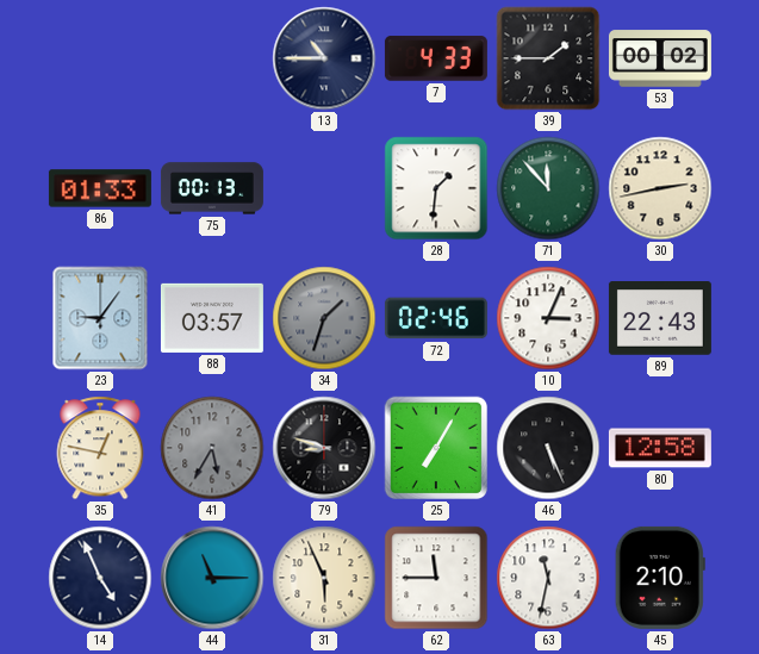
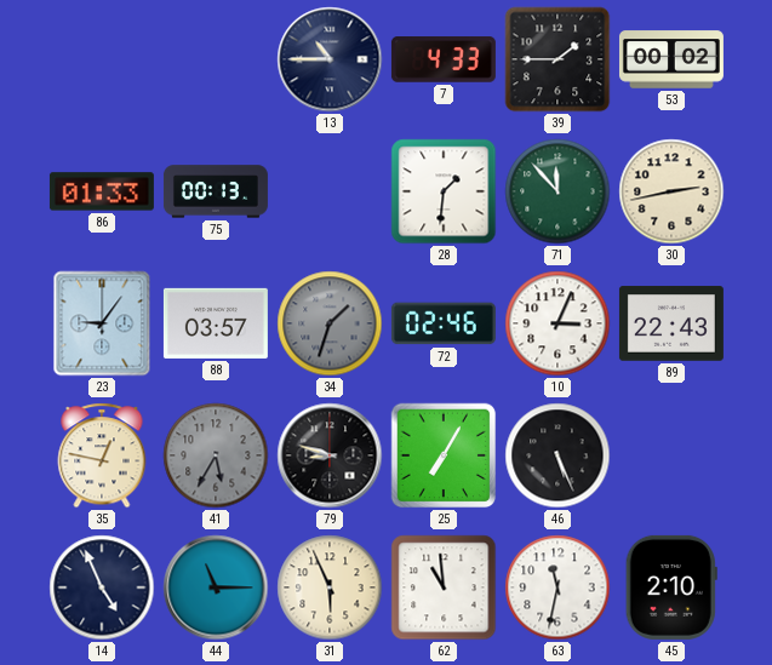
80: 12:58 -> none
62: 11:45 -> 10:59
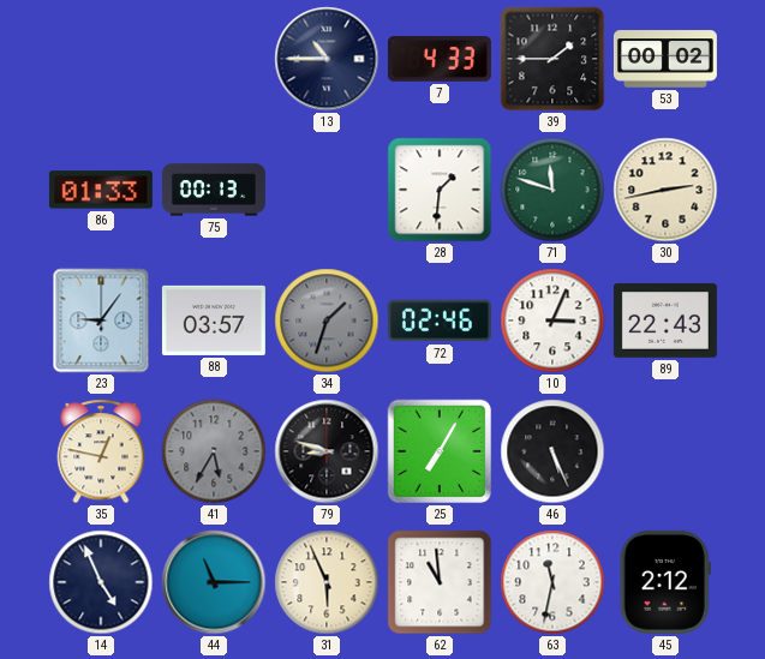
71: 11:53 -> 11:48
45: 2:10 -> 2:12
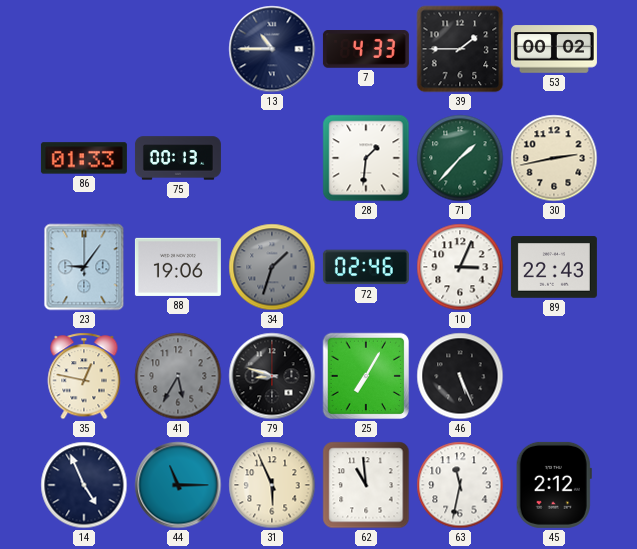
71: 11:48 -> 1:37
88: 03:57 -> 19:06
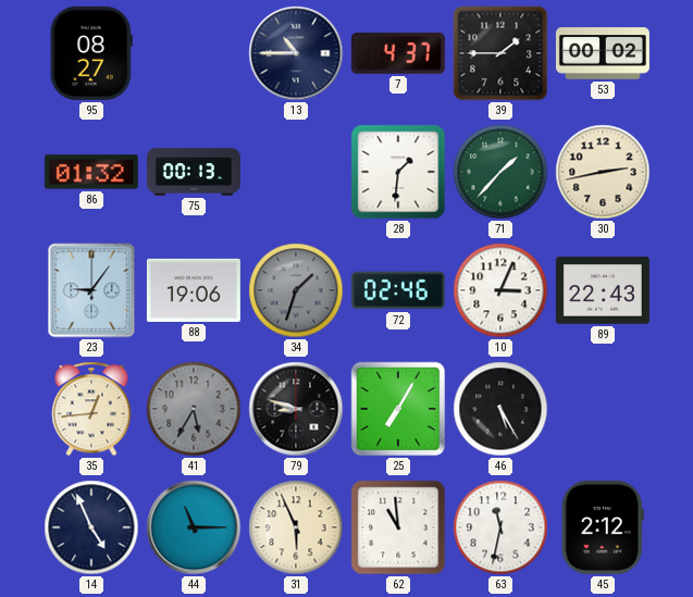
95: none -> 08:27
7: 4:33 -> 4:37
86: 01:33 -> 01:32
35: 12:47 -> 12:44
46: 5:26 -> 5:25
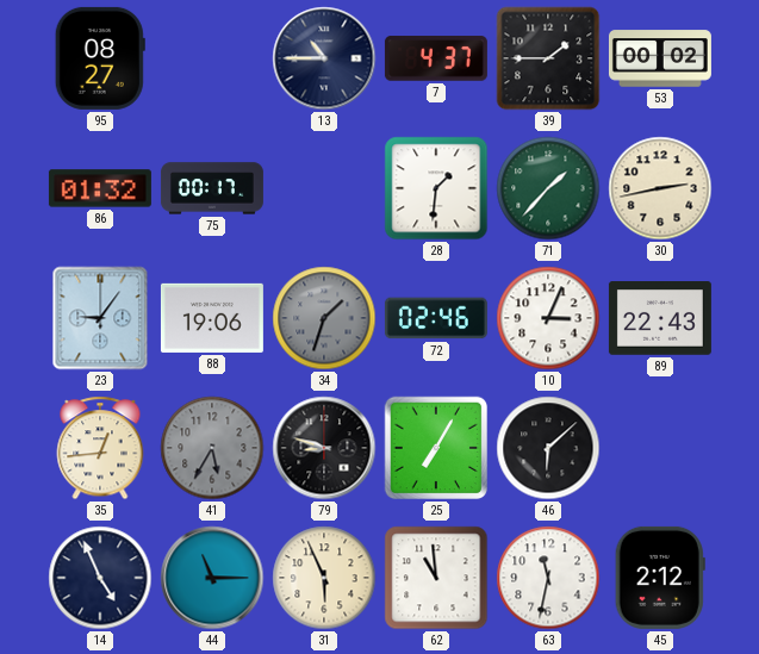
75: 00:13 -> 00:17
46: 5:25 -> 6:08
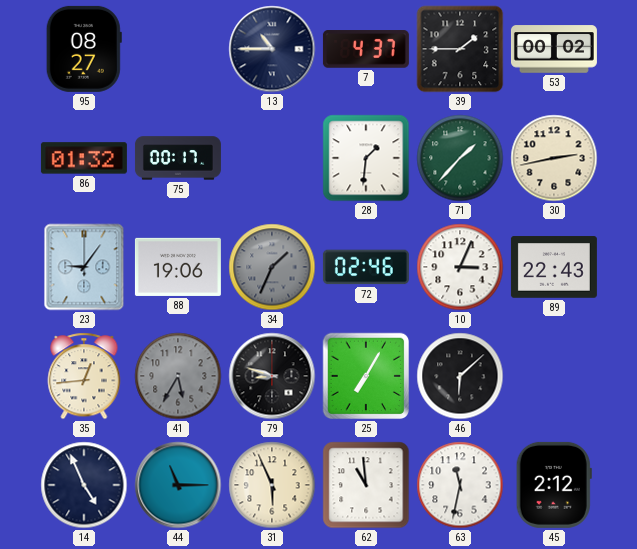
34: 1:33 -> 1:34
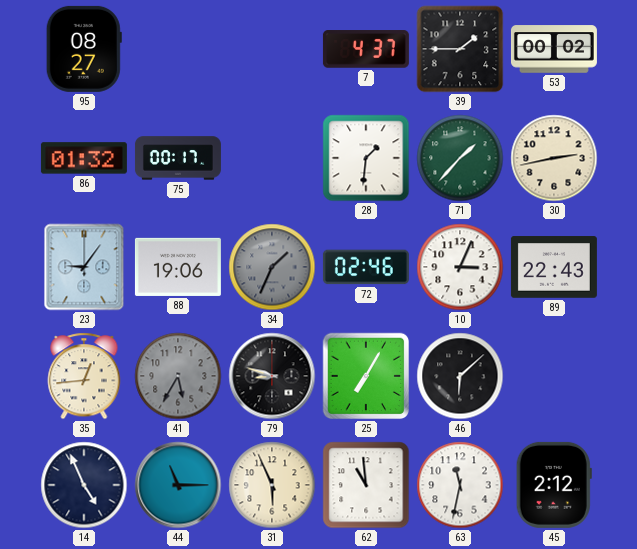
13: 10:45 -> none
